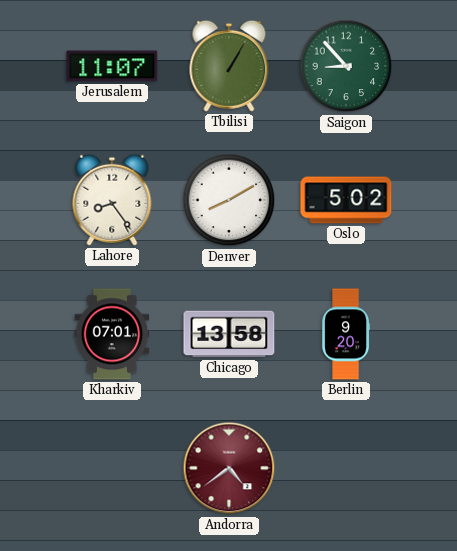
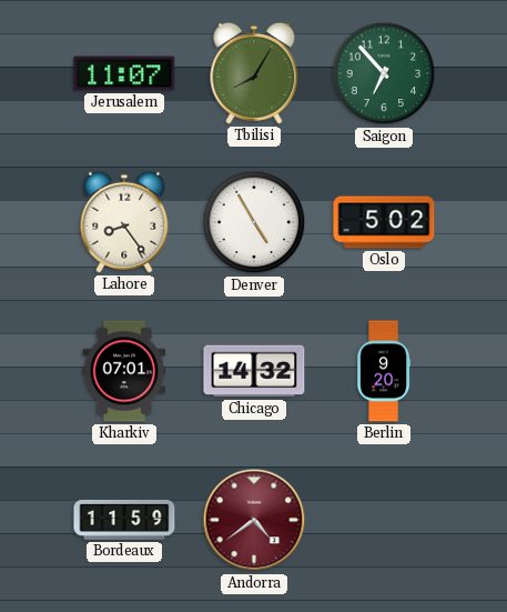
Tbilisi: 1:05 -> 8:05
Saigon: 8:53 -> 6:53
Denver: 8:10 -> 4:55
Chicago: 13:58 -> 14:32
Bordeaux: none -> 11:59
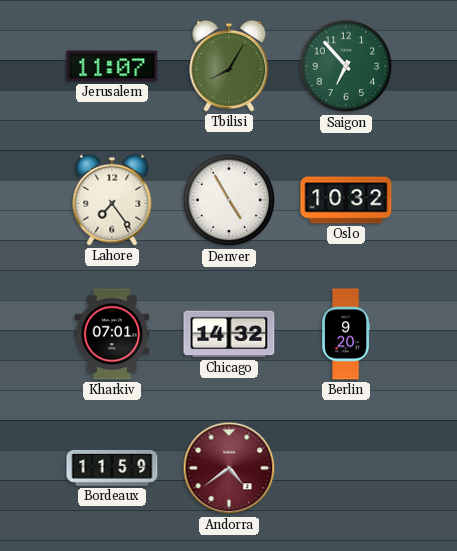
Lahore: 8:24 -> 7:24
Oslo: 5:02 -> 10:32
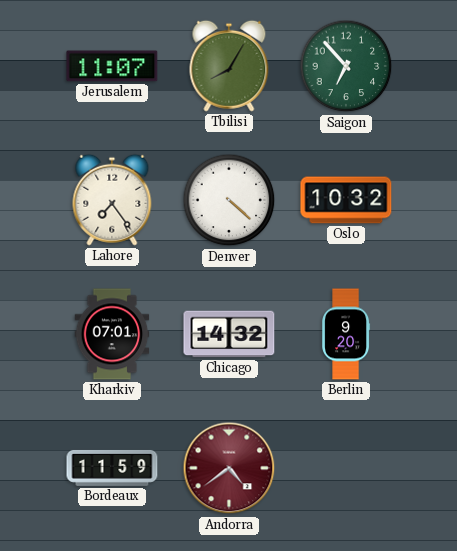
Denver: 4:55 -> 4:22
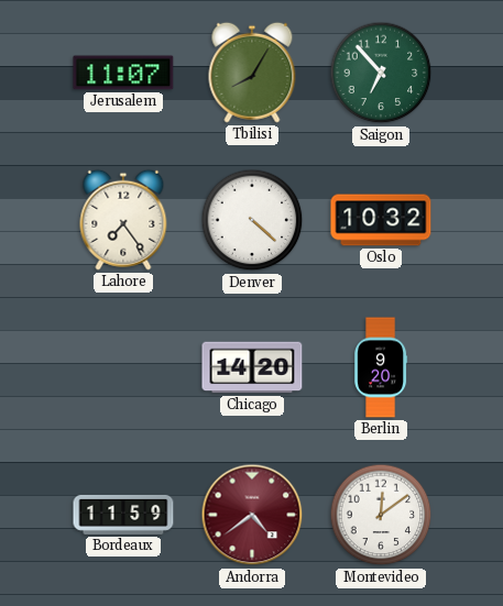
Kharkiv: 07:01 -> none
Chicago: 14:32 -> 14:20
Montevideo: none -> 12:09
